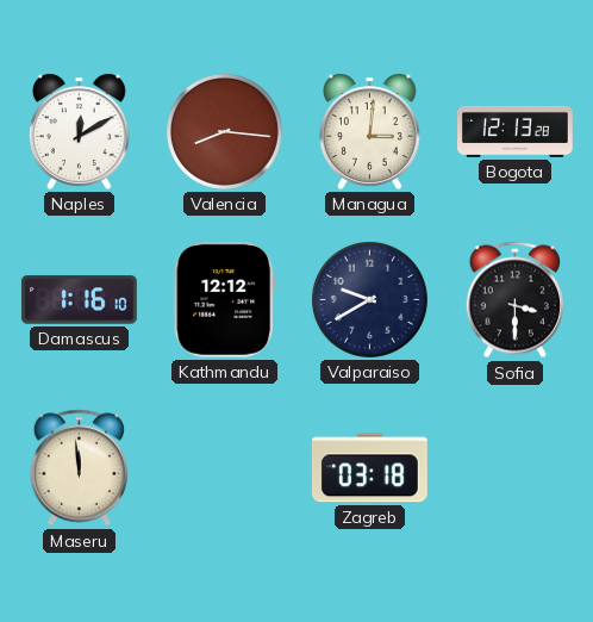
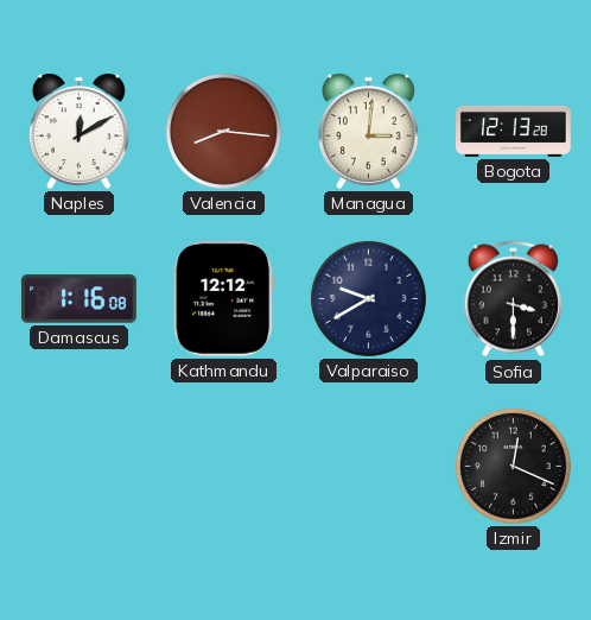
Damascus: 1:16:10 -> 1:16:08
Maseru: 11:59 -> none
Zagreb: 03:18 -> none
Izmir: none -> 12:19
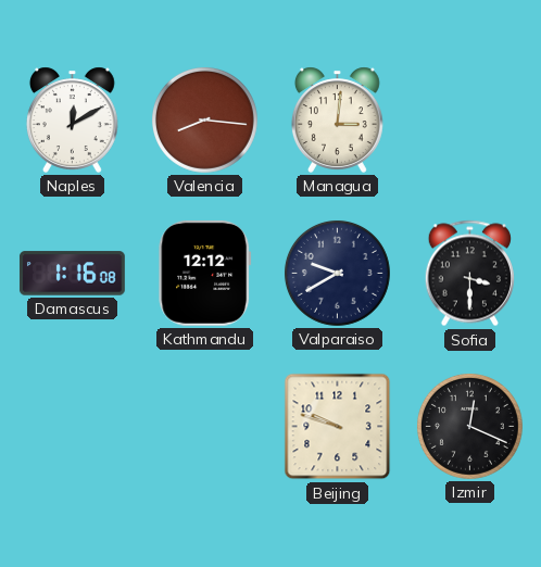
Bogota: 12:13 -> none
Beijing: none -> 9:48
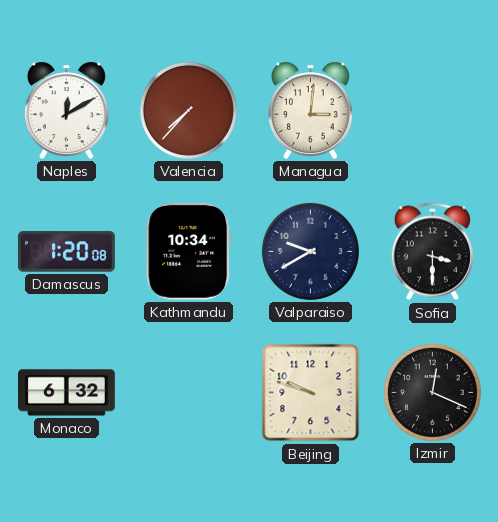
Valencia: 8:16 -> 7:37
Damascus: 1:16 -> 1:20
Kathmandu: 12:12 -> 10:34
Monaco: none -> 6:32
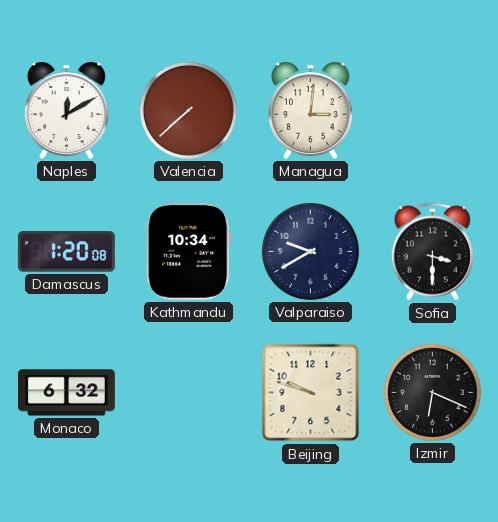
Valencia: 7:37 -> 7:38
Izmir: 12:19 -> 6:19
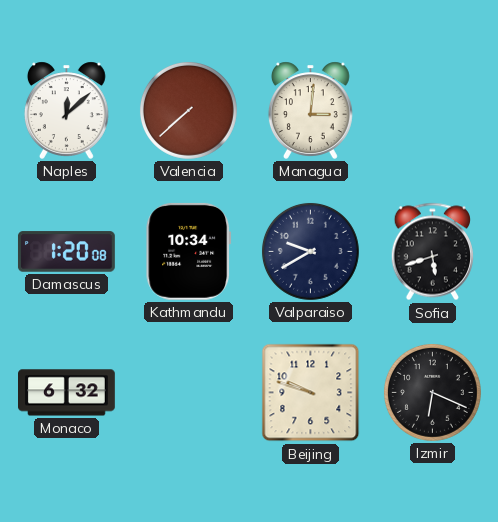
Naples: 12:10 -> 12:08
Sofia: 3:30 -> 5:42
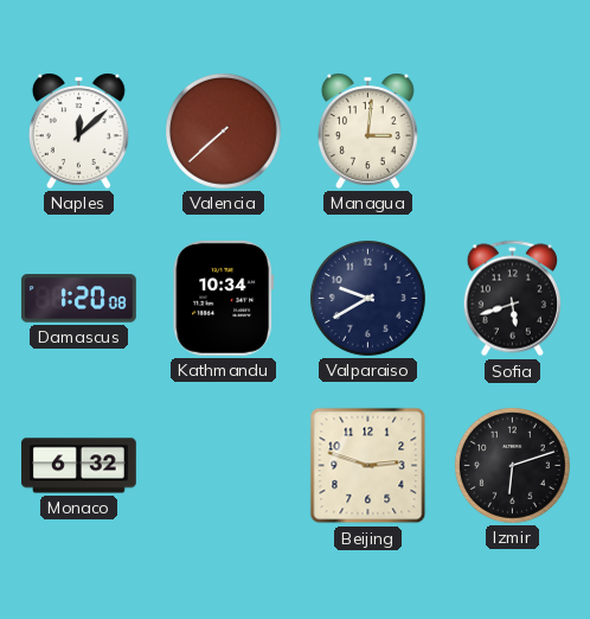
Beijing: 9:48 -> 2:48
Izmir: 6:19 -> 6:12
